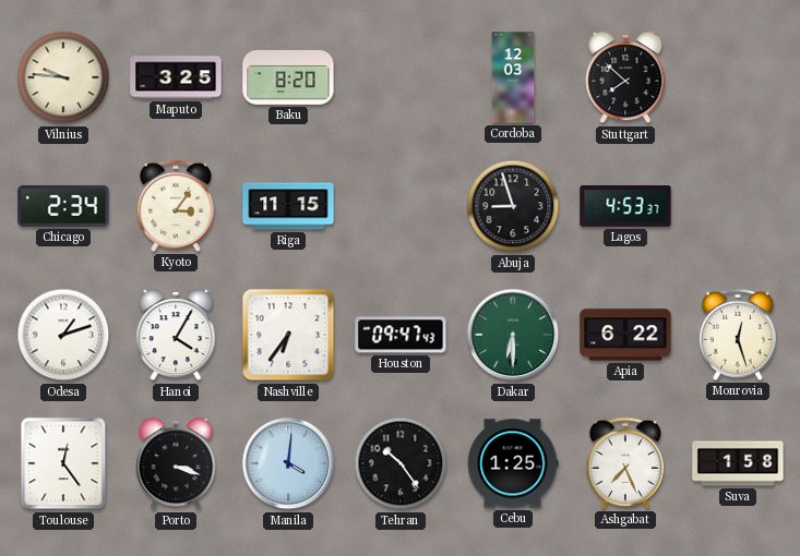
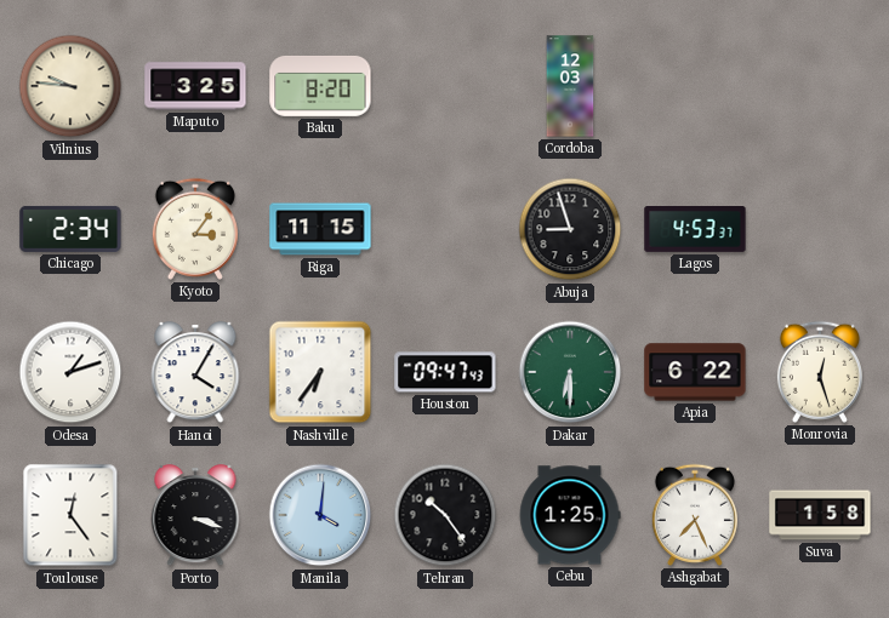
Stuttgart: 7:52 -> none
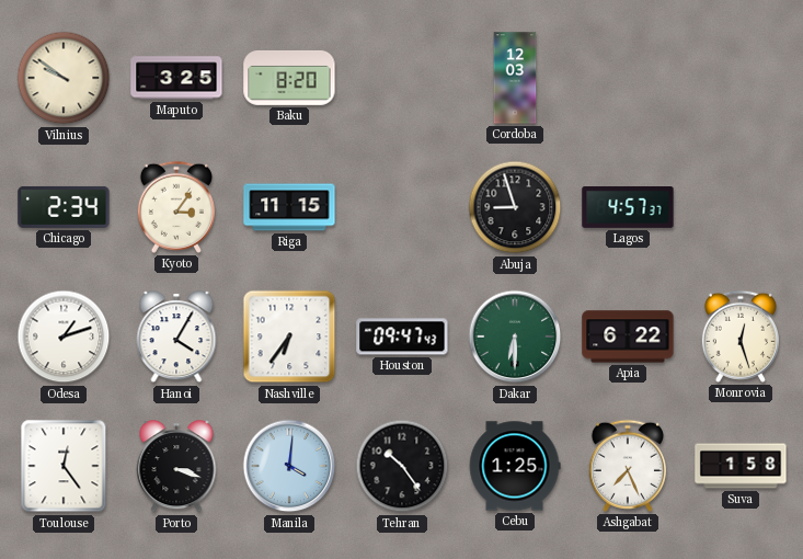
Vilnius: 9:46 -> 9:51
Lagos: 4:53 -> 4:57
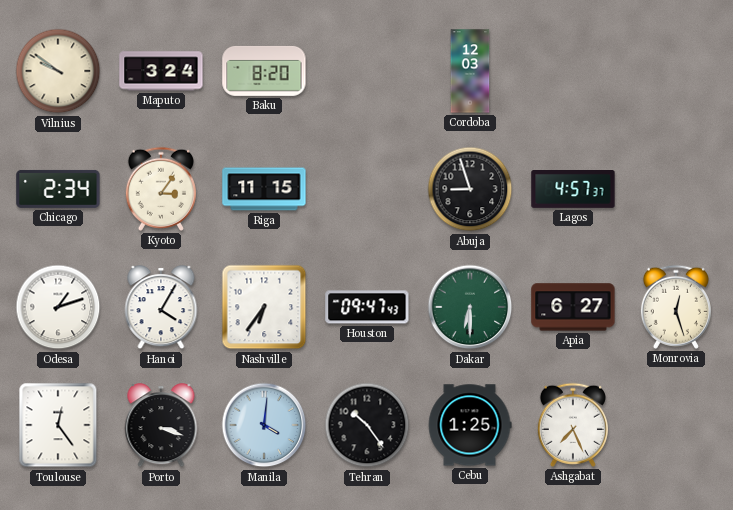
Maputo: 3:25 -> 3:24
Apia: 6:22 -> 6:27
Suva: 1:58 -> none
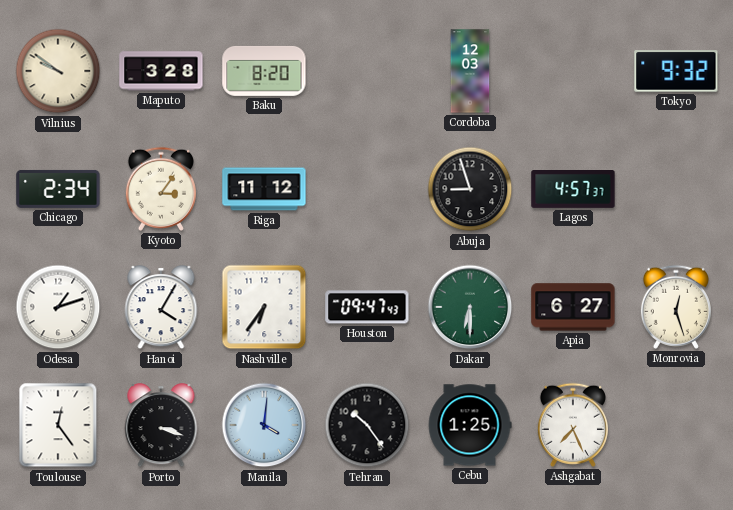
Maputo: 3:24 -> 3:28
Tokyo: none -> 9:32
Riga: 11:15 -> 11:12
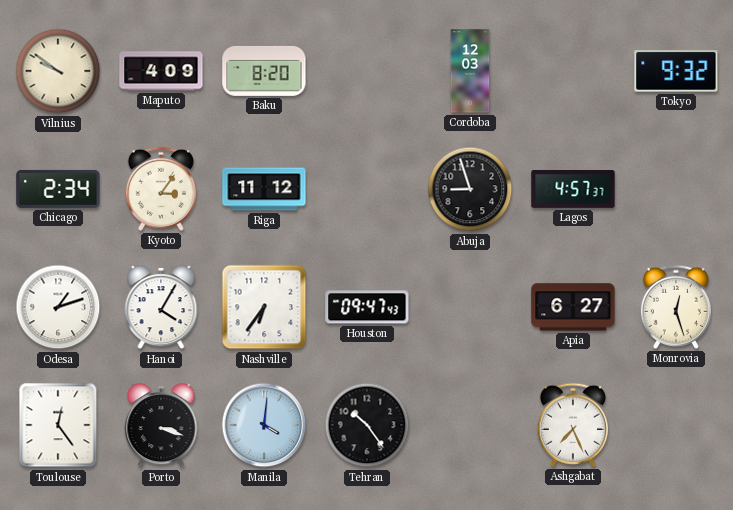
Maputo: 3:28 -> 4:09
Dakar: 6:30 -> none
Cebu: 1:25 -> none
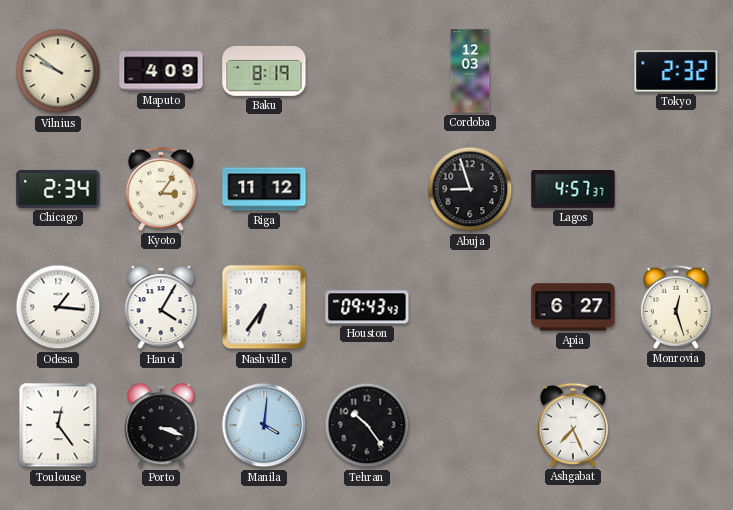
Baku: 8:20 -> 8:19
Tokyo: 9:32 -> 2:32
Odesa: 1:12 -> 1:16
Houston: 09:47 -> 09:43
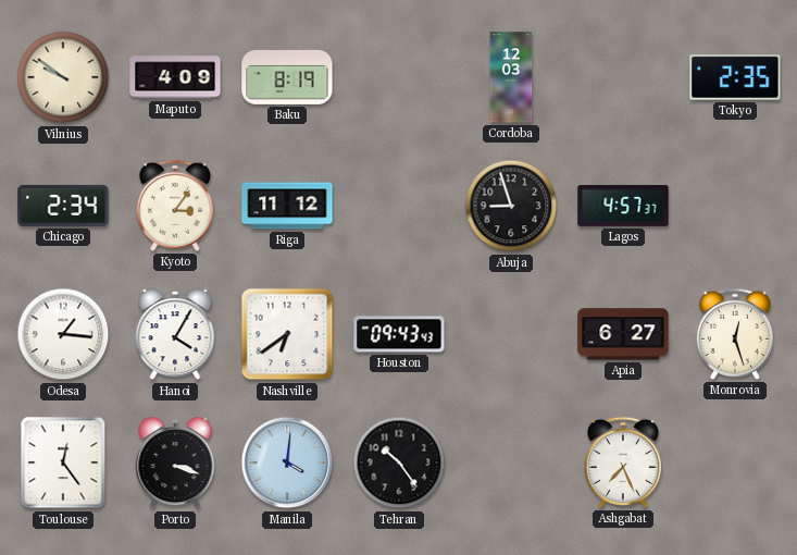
Tokyo: 2:32 -> 2:35
Nashville: 6:36 -> 6:39
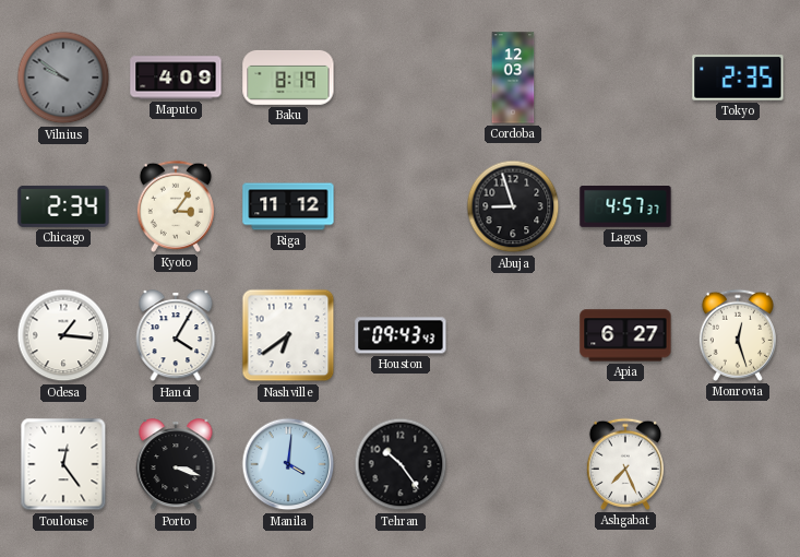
Vilnius dial: cream -> grey
